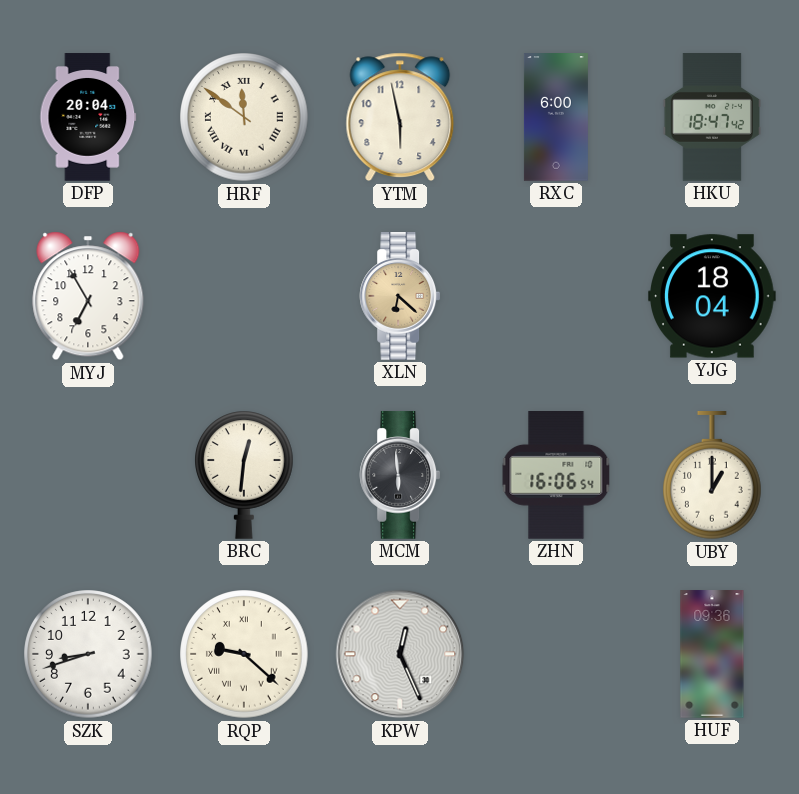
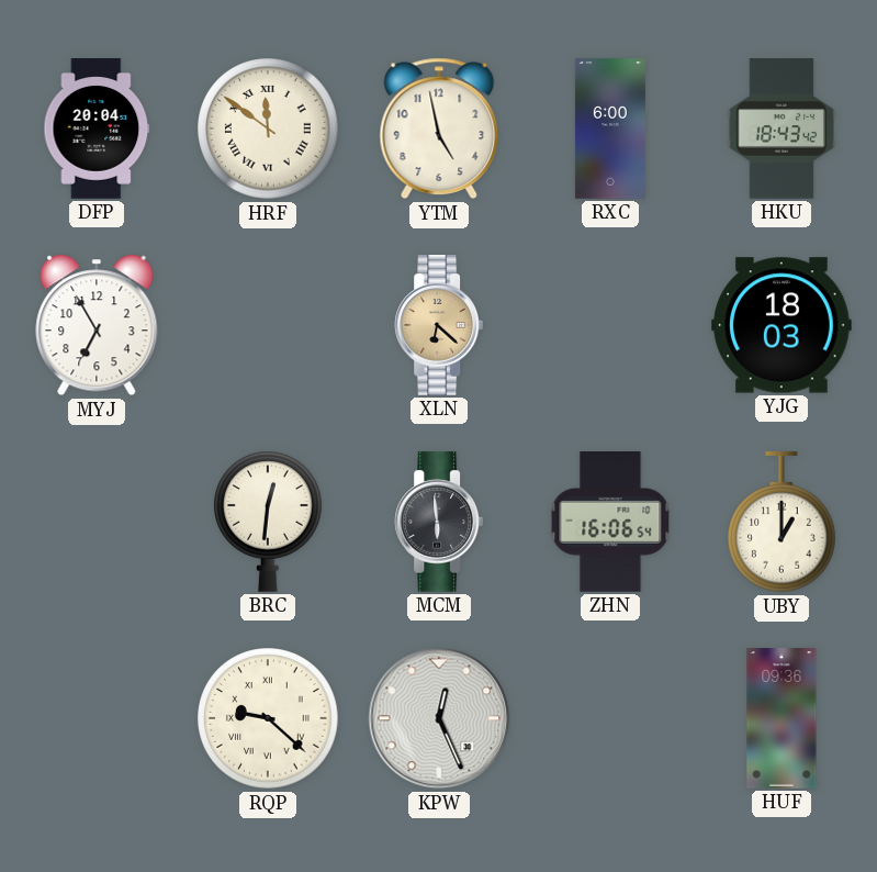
YTM: 5:58 -> 4:58
HKU: 18:47 -> 18:43
YJG: 18:04 -> 18:03
SZK: 8:42 -> none
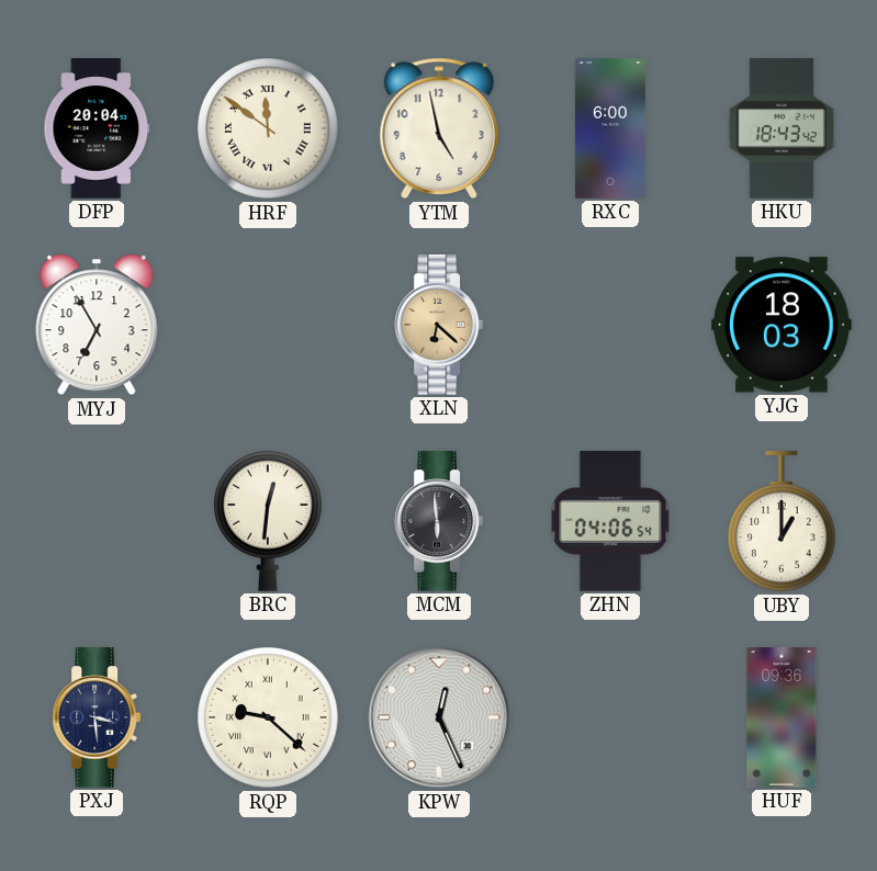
ZHN: 16:06 -> 04:06
PXJ: none -> 3:29
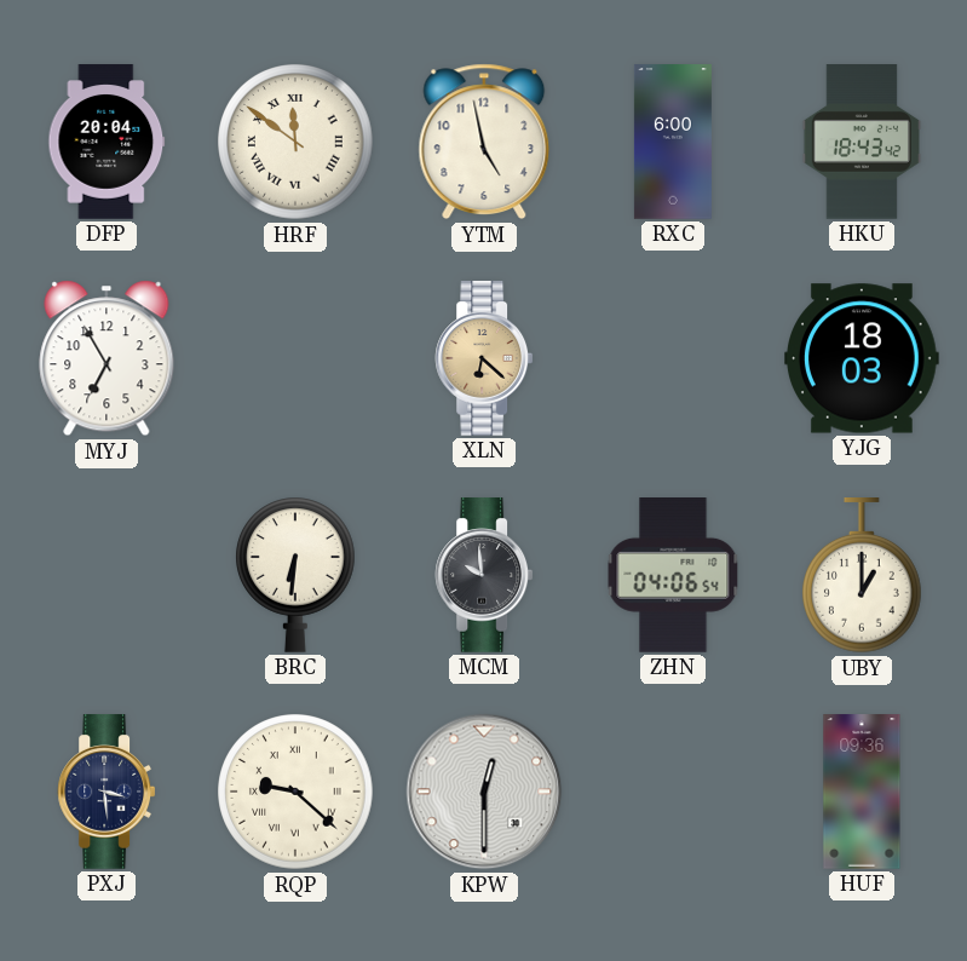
BRC: 12:31 -> 6:31
MCM: 5:59 -> 9:59
KPW: 12:26 -> 12:30
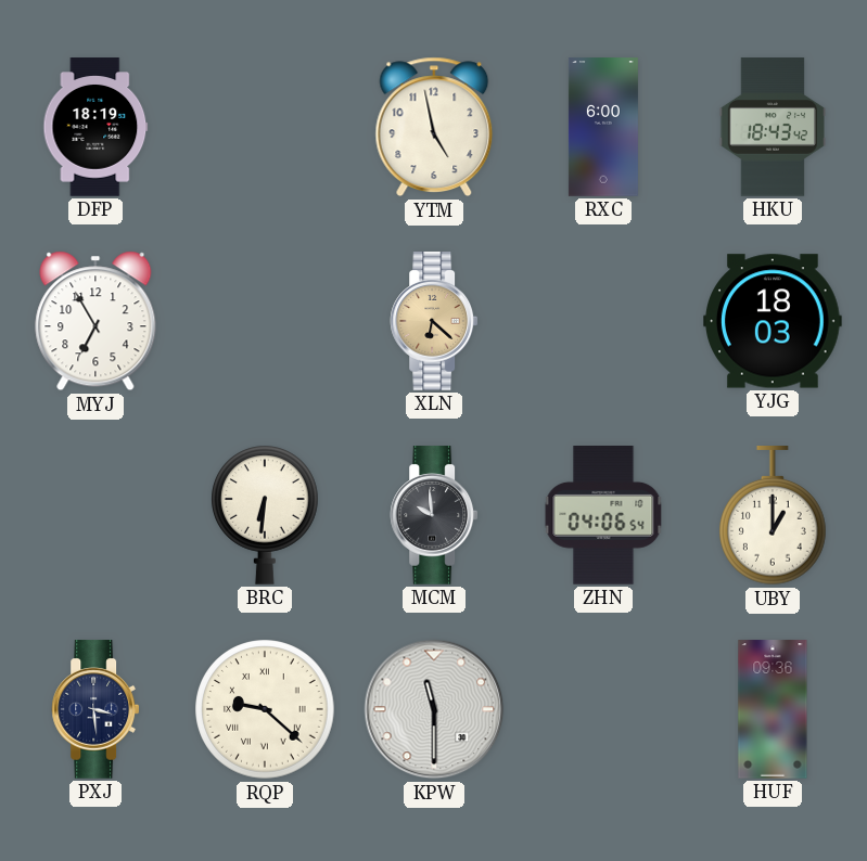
DFP: 20:04 -> 18:19
HRF: 11:51 -> none
KPW: 12:30 -> 11:30
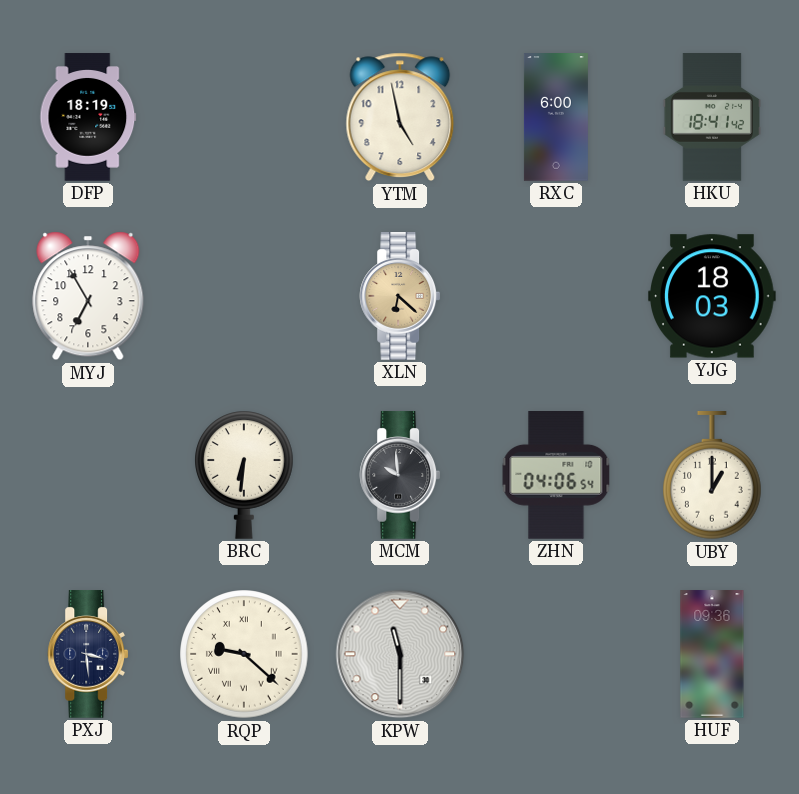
HKU: 18:43 -> 18:41
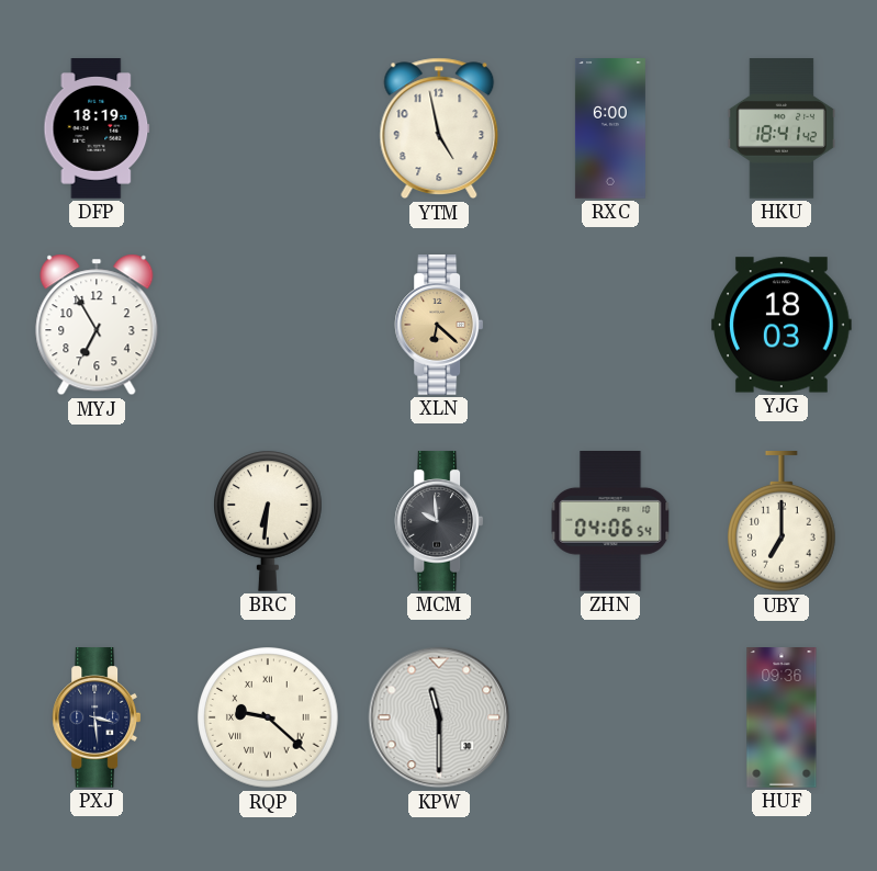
UBY: 1:00 -> 7:00
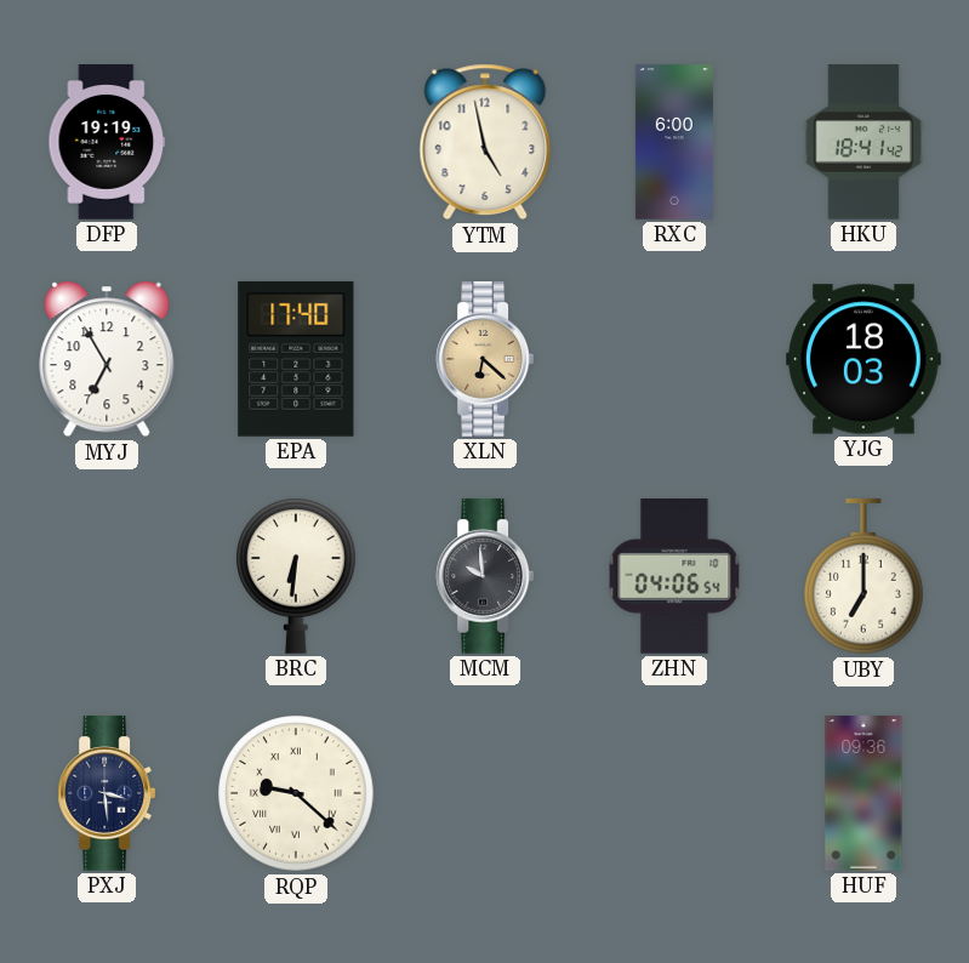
DFP: 18:19 -> 19:19
EPA: none -> 17:40
KPW: 11:30 -> none
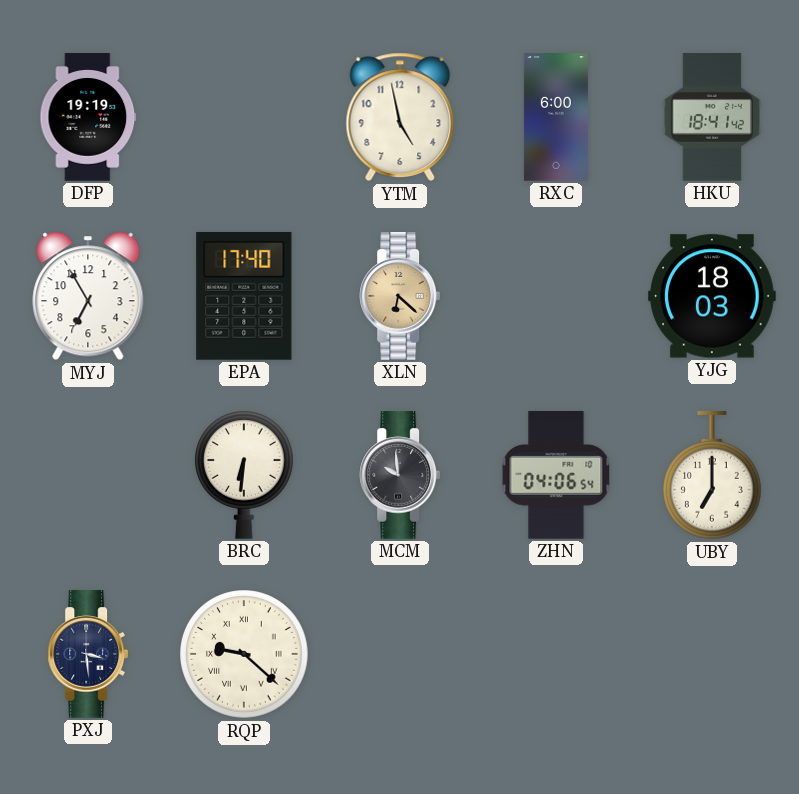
HUF: 09:36 -> none
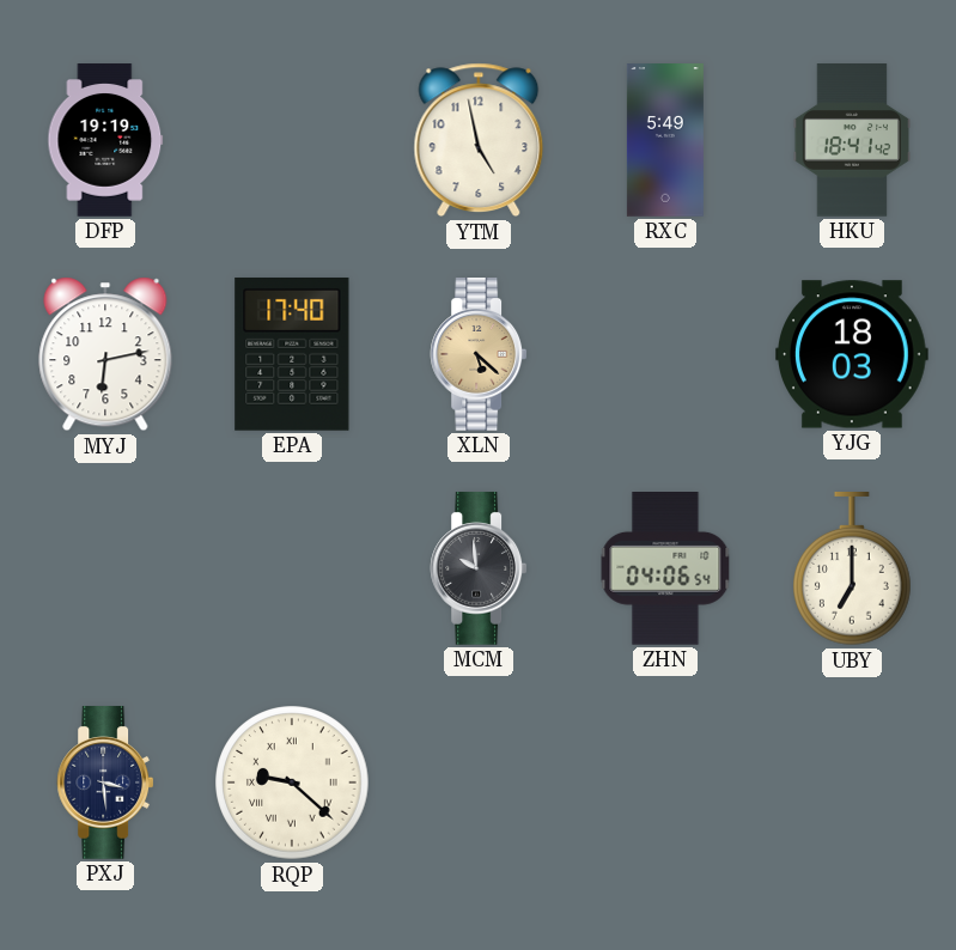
RXC: 6:00 -> 5:49
MYJ: 6:55 -> 6:13
XLN: 6:22 -> 5:22
BRC: 6:31 -> none
